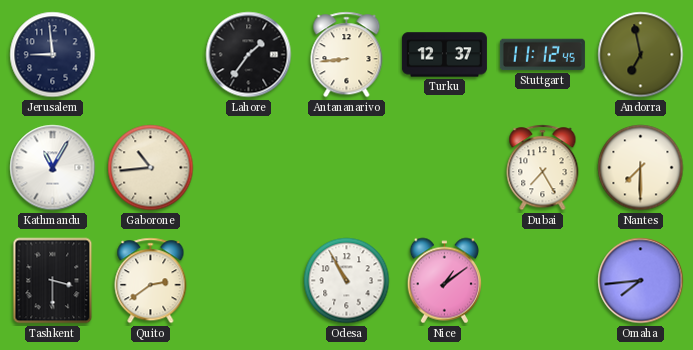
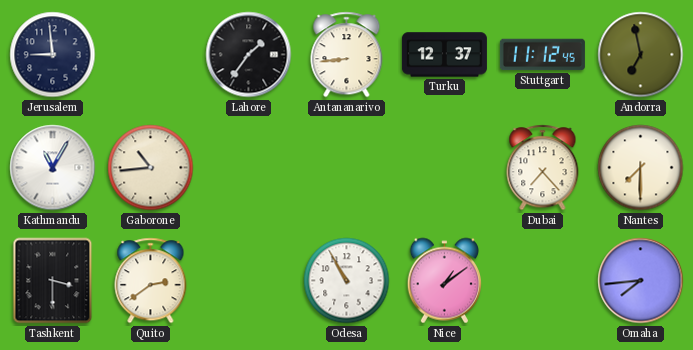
Dubai: 7:25 -> 7:23
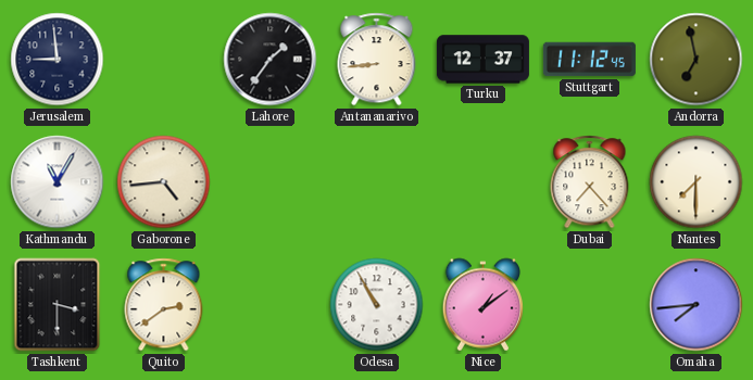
Gaborone: 10:44 -> 4:44
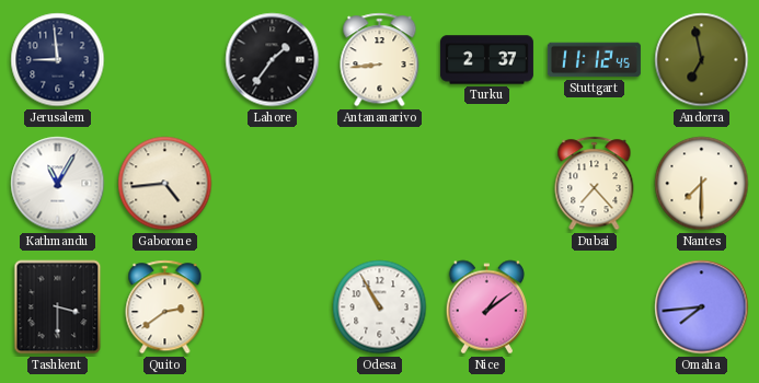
Turku: 12:37 -> 2:37
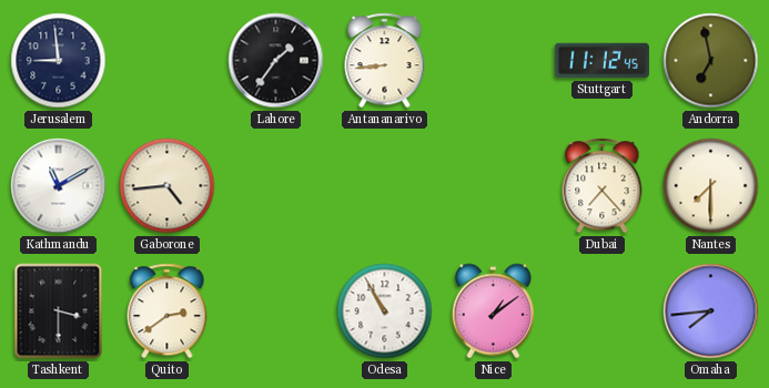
Turku: 2:37 -> none
Kathmandu: 11:05 -> 11:10
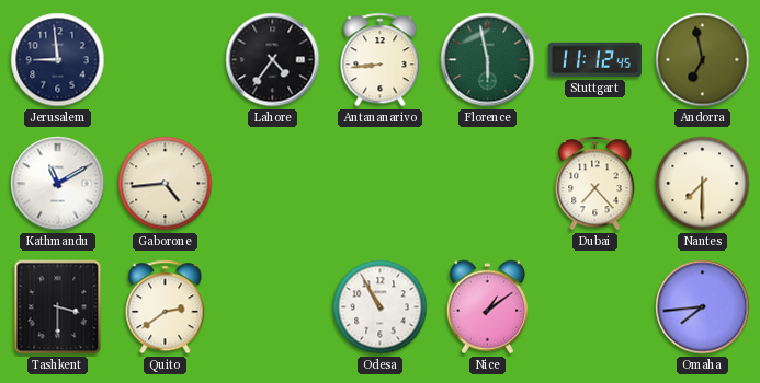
Lahore: 1:36 -> 4:36
Florence: none -> 5:58
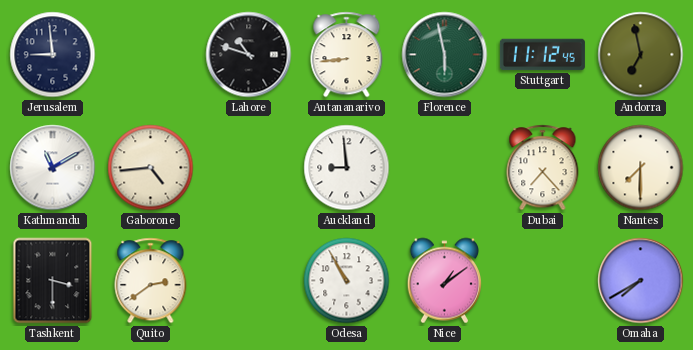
Lahore: 4:36 -> 10:48
Auckland: none -> 8:59
Omaha: 7:44 -> 7:40
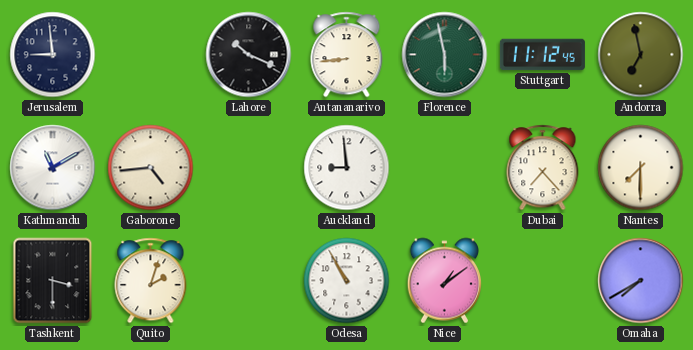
Lahore: 10:48 -> 10:19
Quito: 2:39 -> 2:03
